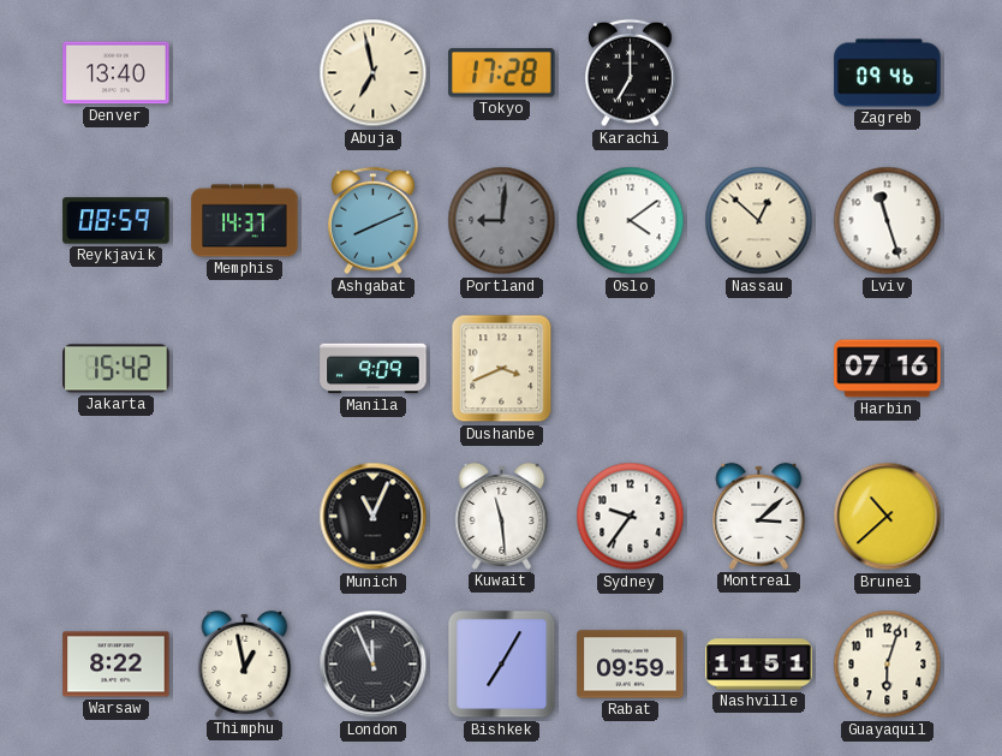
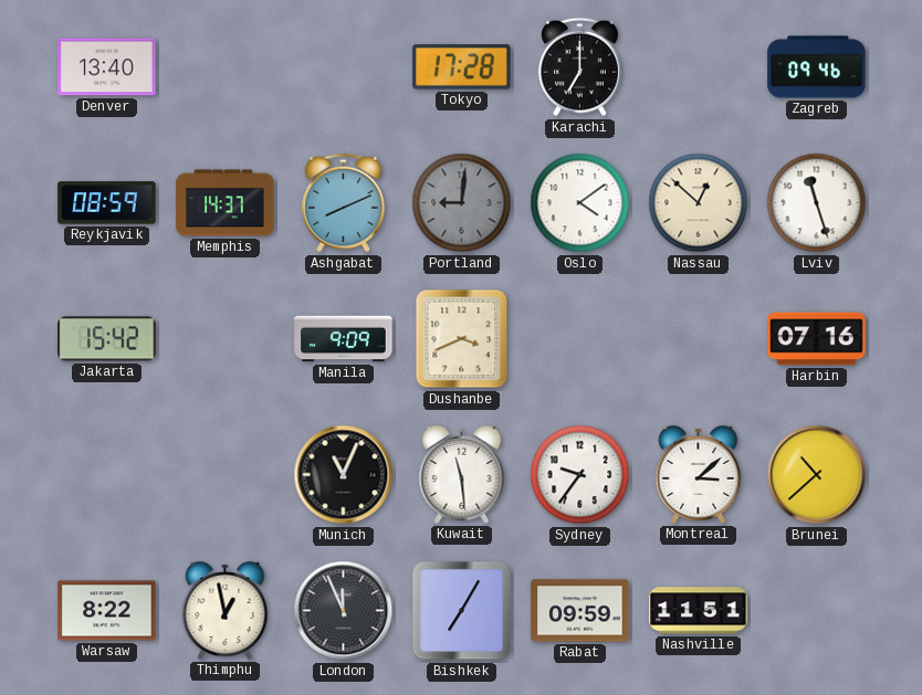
Abuja: 6:58 -> none
Guayaquil: 6:03 -> none
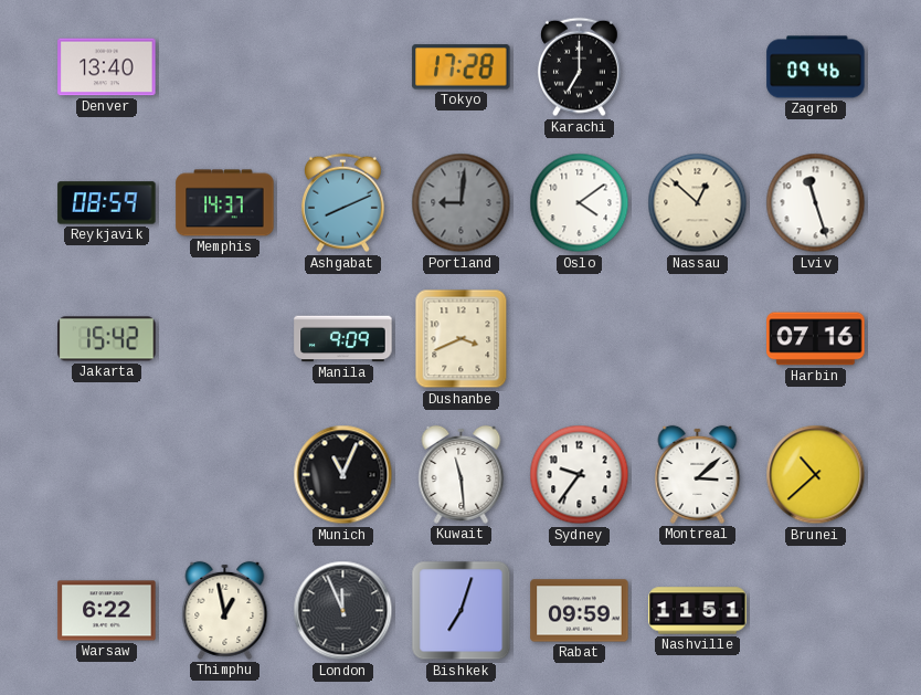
Warsaw: 8:22 -> 6:22
Bishkek: 7:05 -> 7:03
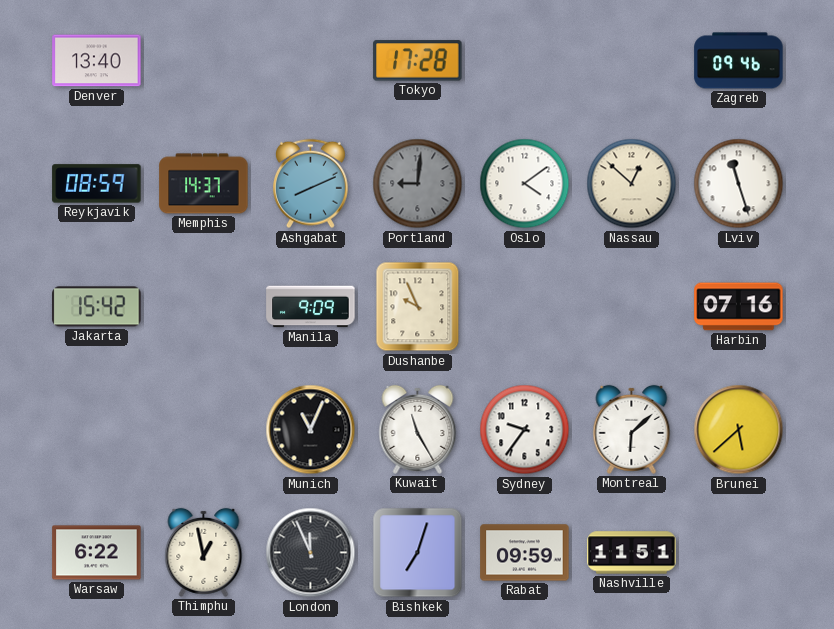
Karachi: 7:00 -> none
Dushanbe: 3:41 -> 9:56
Kuwait: 11:29 -> 11:25
Montreal: 3:08 -> 6:08
Brunei: 10:38 -> 5:38
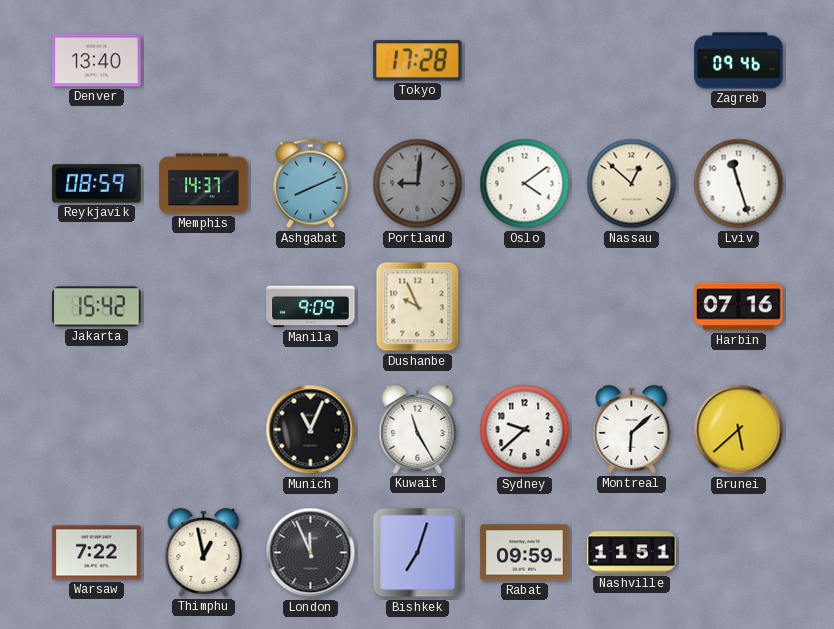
Sydney: 9:36 -> 9:38
Warsaw: 6:22 -> 7:22
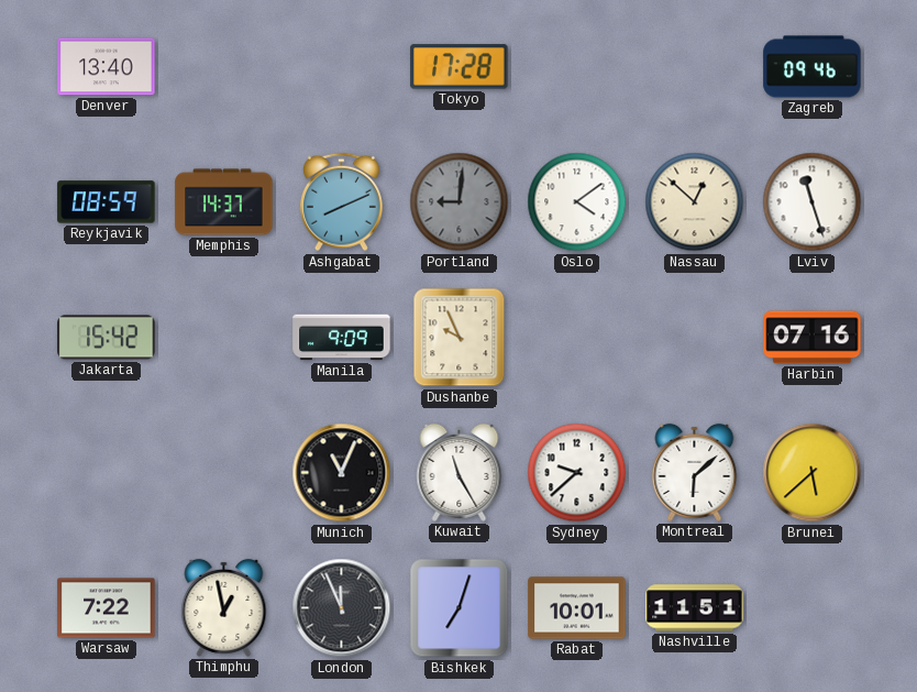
Rabat: 09:59 -> 10:01
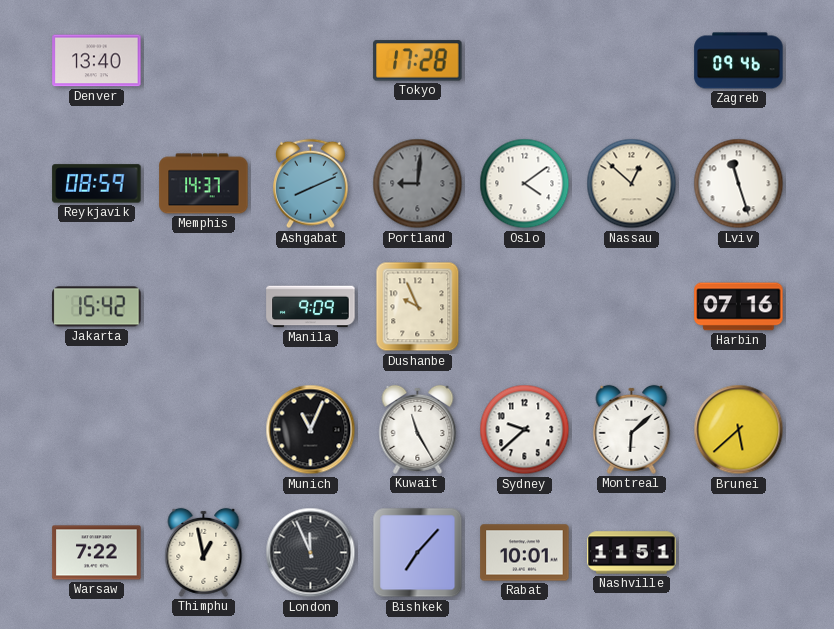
Bishkek: 7:03 -> 7:07
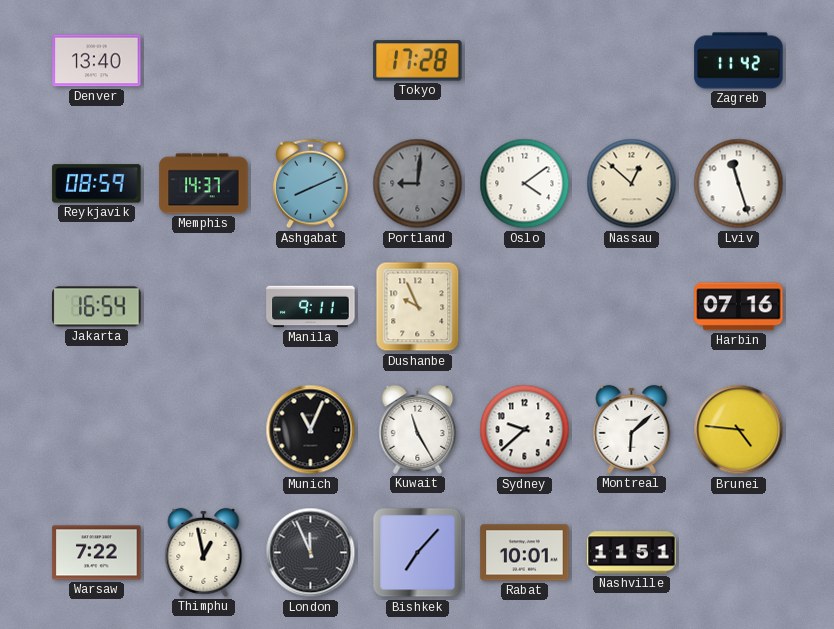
Zagreb: 09:46 -> 11:42
Jakarta: 15:42 -> 16:54
Manila: 9:09 -> 9:11
Brunei: 5:38 -> 4:46
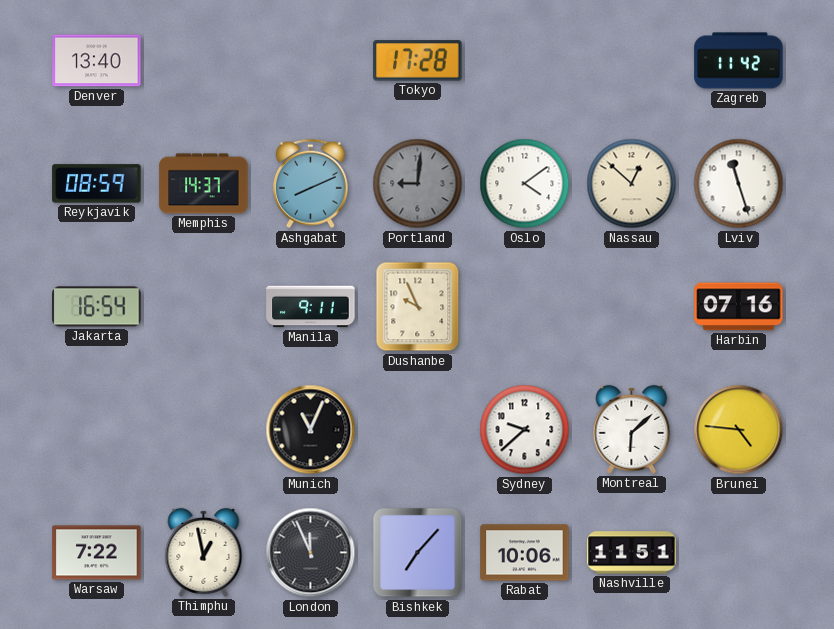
Kuwait: 11:25 -> none
Rabat: 10:01 -> 10:06
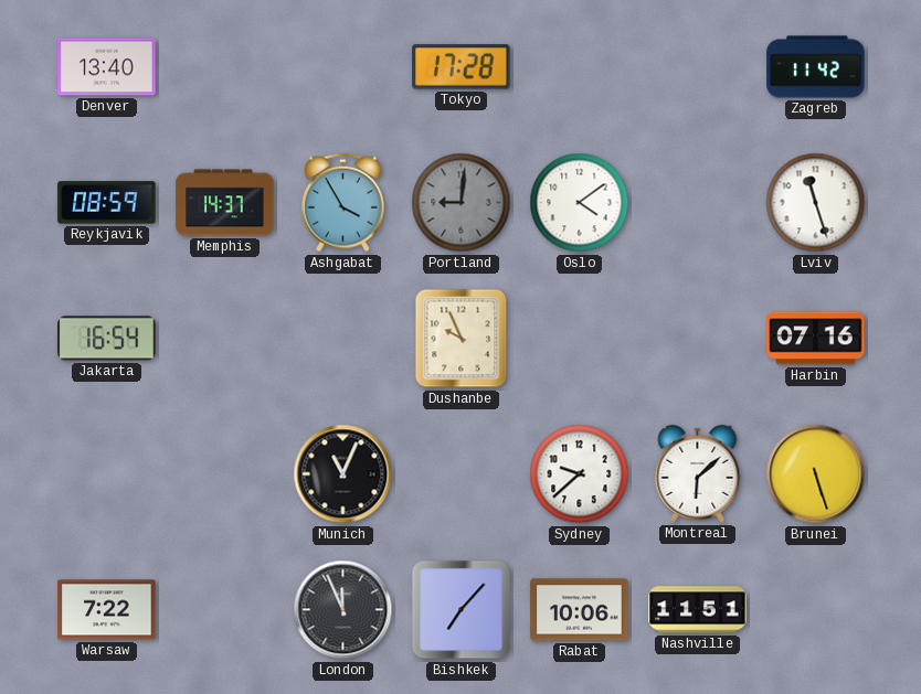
Ashgabat: 8:11 -> 3:55
Nassau: 12:52 -> none
Manila: 9:11 -> none
Brunei: 4:46 -> 5:27
Thimphu: 12:58 -> none
